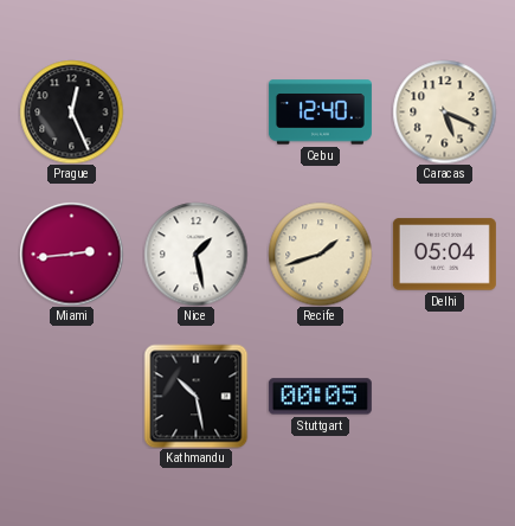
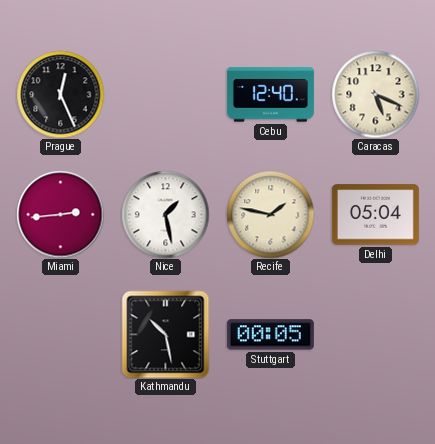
Recife: 1:42 -> 1:47
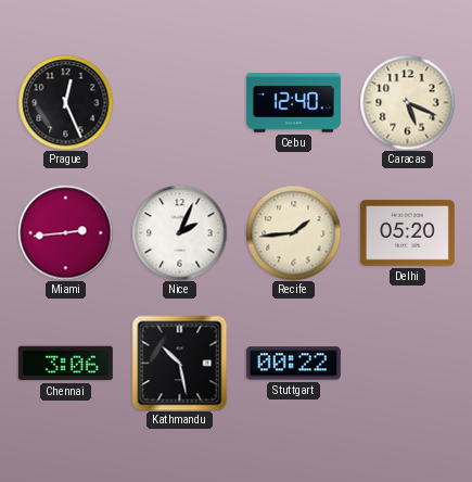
Nice: 1:28 -> 2:04
Recife: 1:47 -> 1:44
Delhi: 05:04 -> 05:20
Chennai: none -> 3:06
Stuttgart: 00:05 -> 00:22
